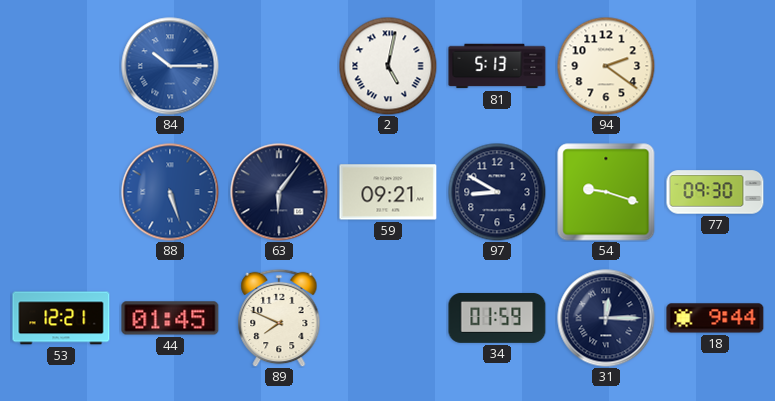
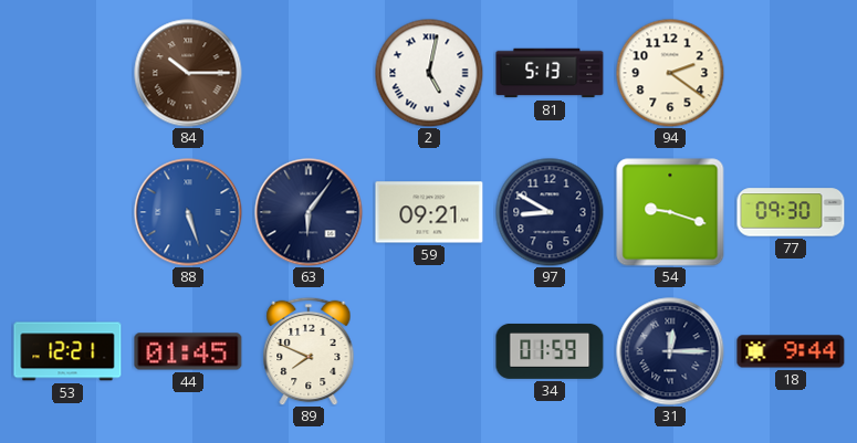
84 dial: blue -> brown
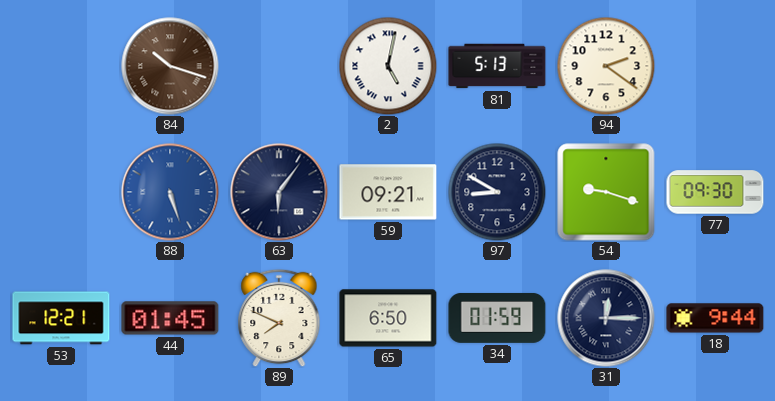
84: 10:15 -> 10:18
65: none -> 6:50
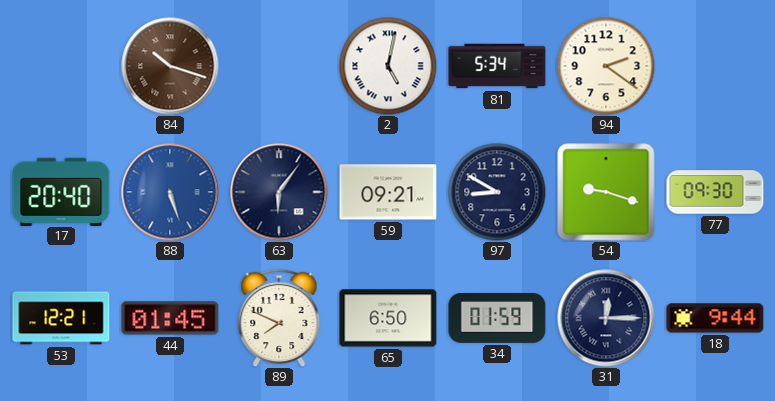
81: 5:13 -> 5:34
17: none -> 20:40
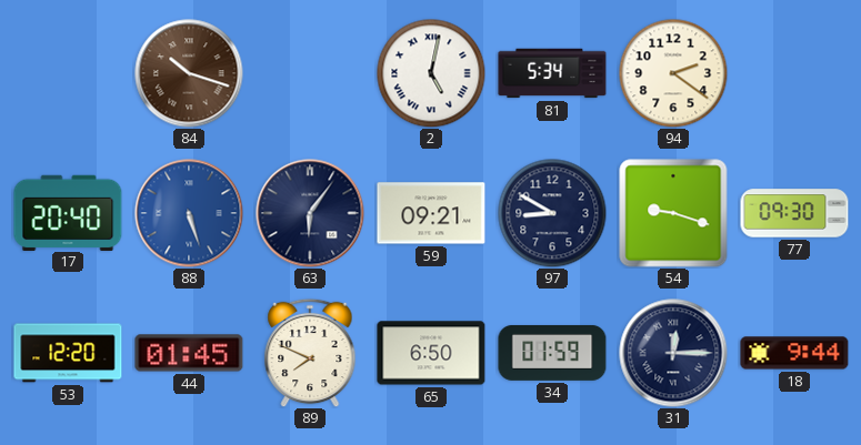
53: 12:21 -> 12:20
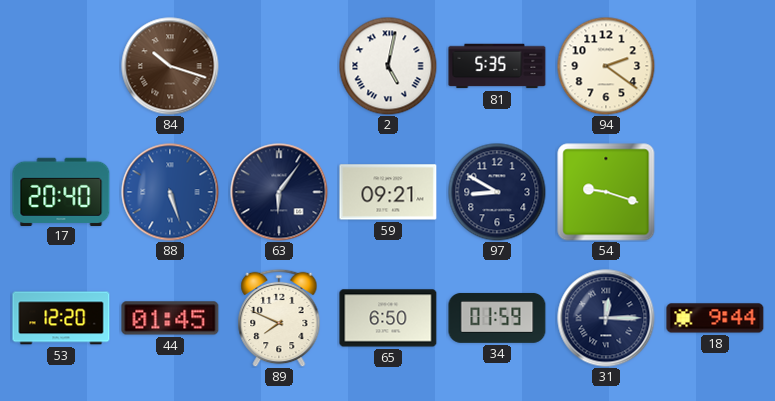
81: 5:34 -> 5:35
77: 09:30 -> none
